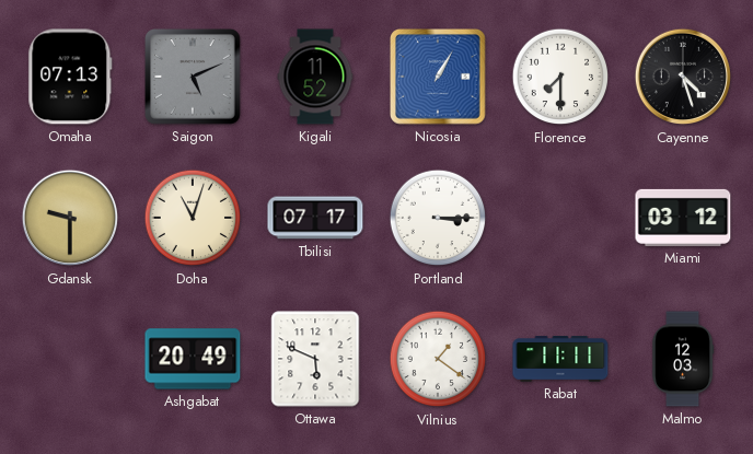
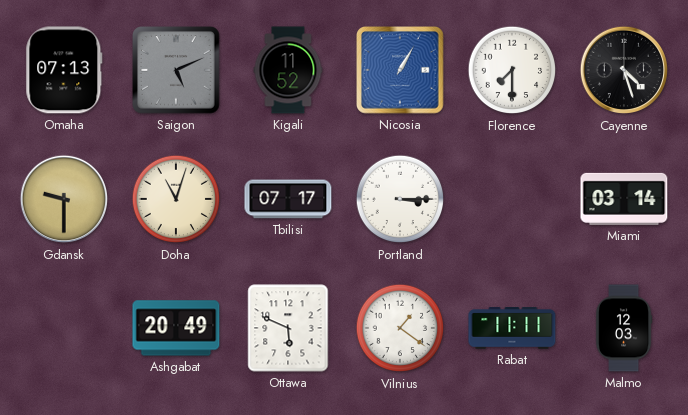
Miami: 03:12 -> 03:14
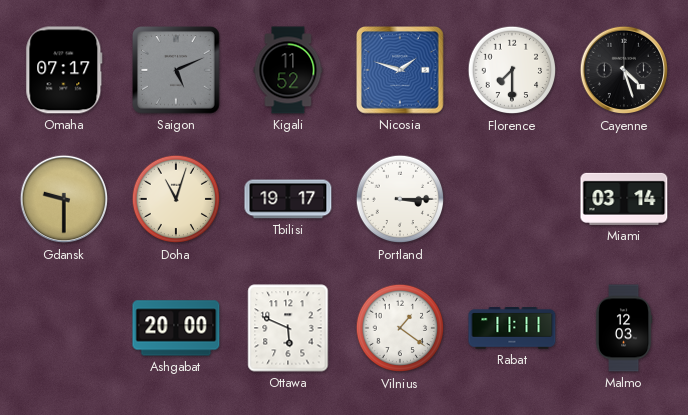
Omaha: 07:13 -> 07:17
Nicosia: 1:05 -> 1:48
Tbilisi: 07:17 -> 19:17
Ashgabat: 20:49 -> 20:00
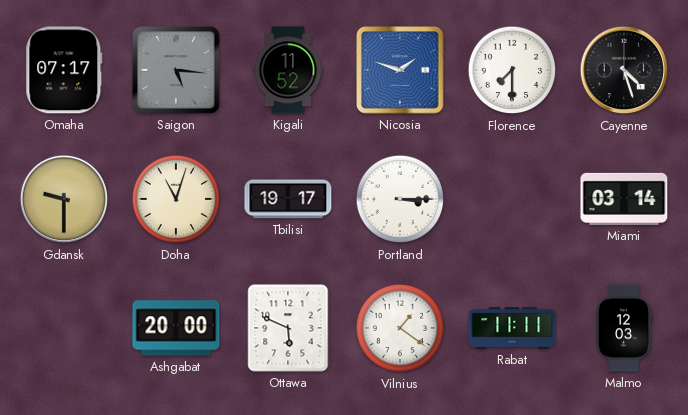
Saigon: 5:11 -> 5:16
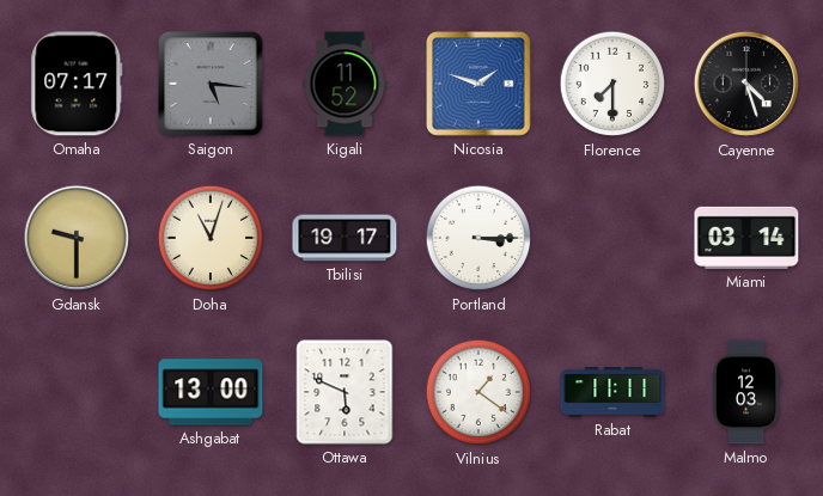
Ashgabat: 20:00 -> 13:00
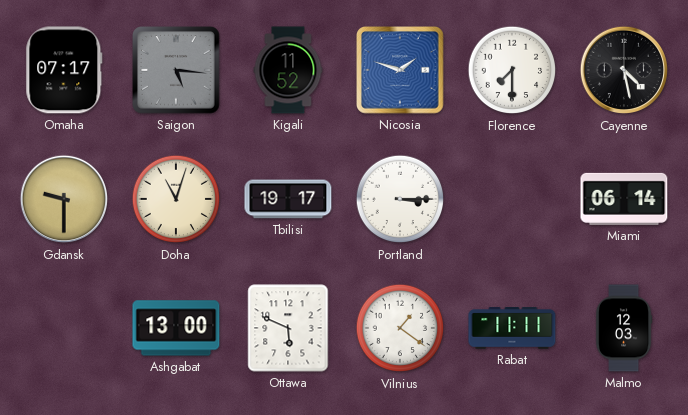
Cayenne: 4:27 -> 4:28
Miami: 03:14 -> 06:14
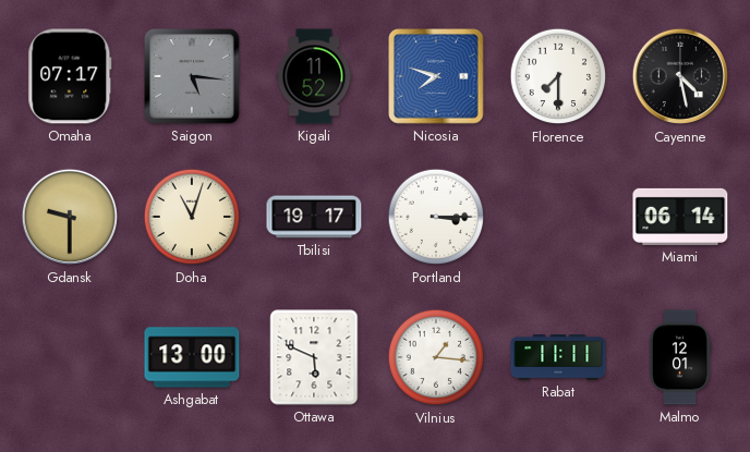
Nicosia: 1:48 -> 7:48
Vilnius: 1:21 -> 1:16
Malmo: 12:03 -> 12:01
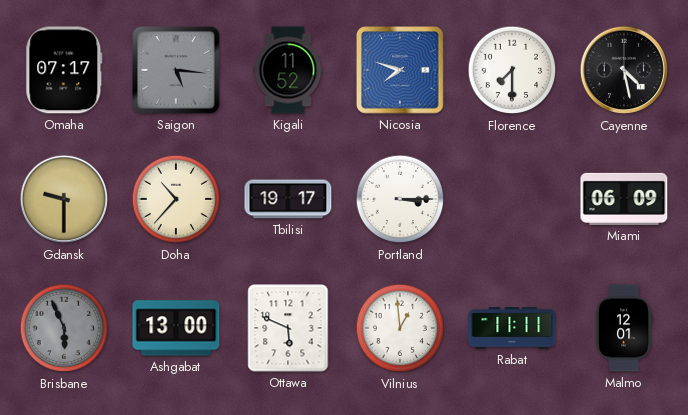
Doha: 11:03 -> 10:37
Miami: 06:14 -> 06:09
Brisbane: none -> 5:56
Vilnius: 1:16 -> 12:59
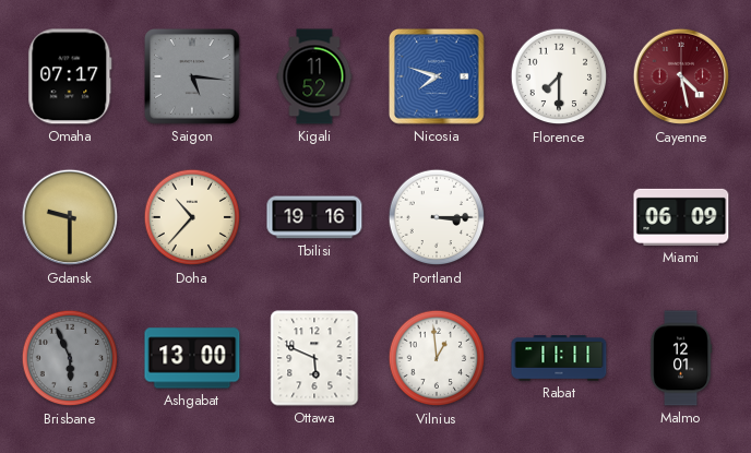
Cayenne dial: black -> burgundy
Tbilisi: 19:17 -> 19:16
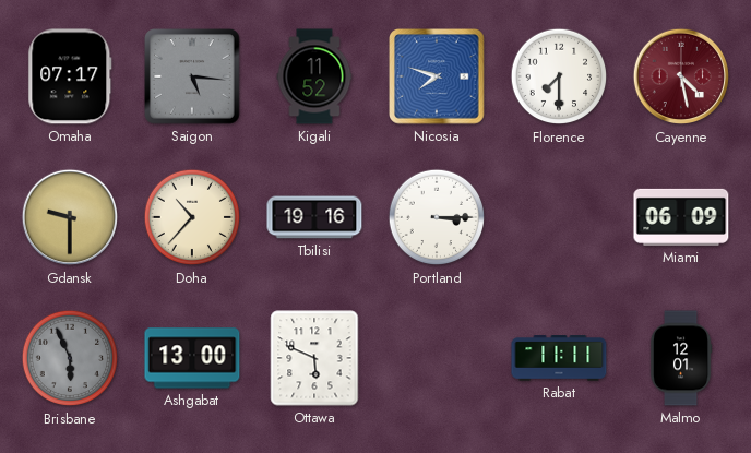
Vilnius: 12:59 -> none
